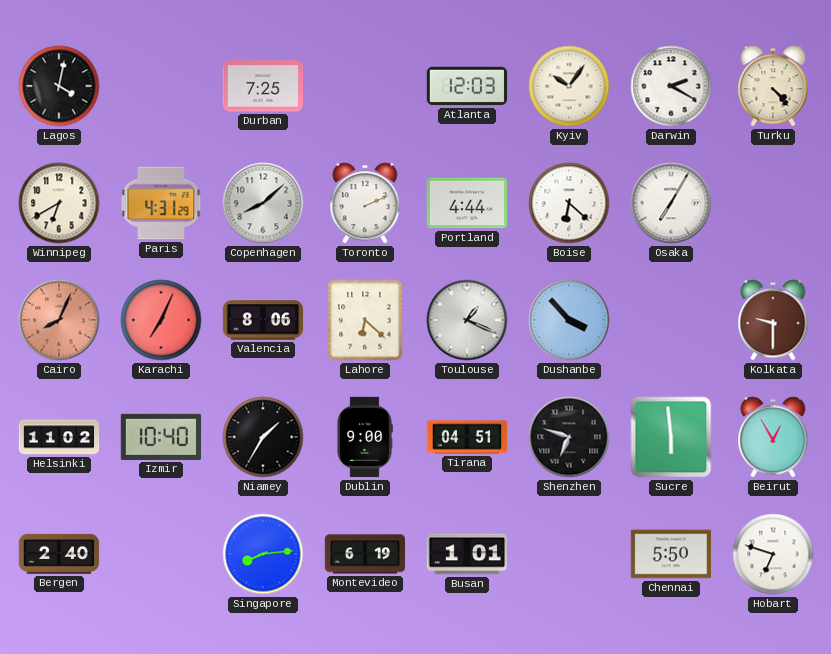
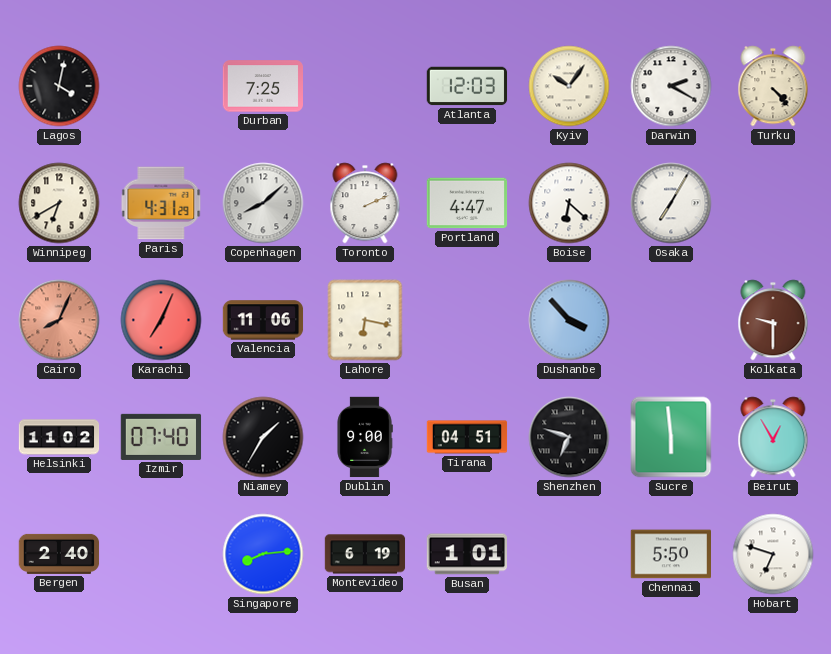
Portland: 4:44 -> 4:47
Valencia: 8:06 -> 11:06
Lahore: 6:22 -> 6:17
Toulouse: 1:19 -> none
Izmir: 10:40 -> 07:40
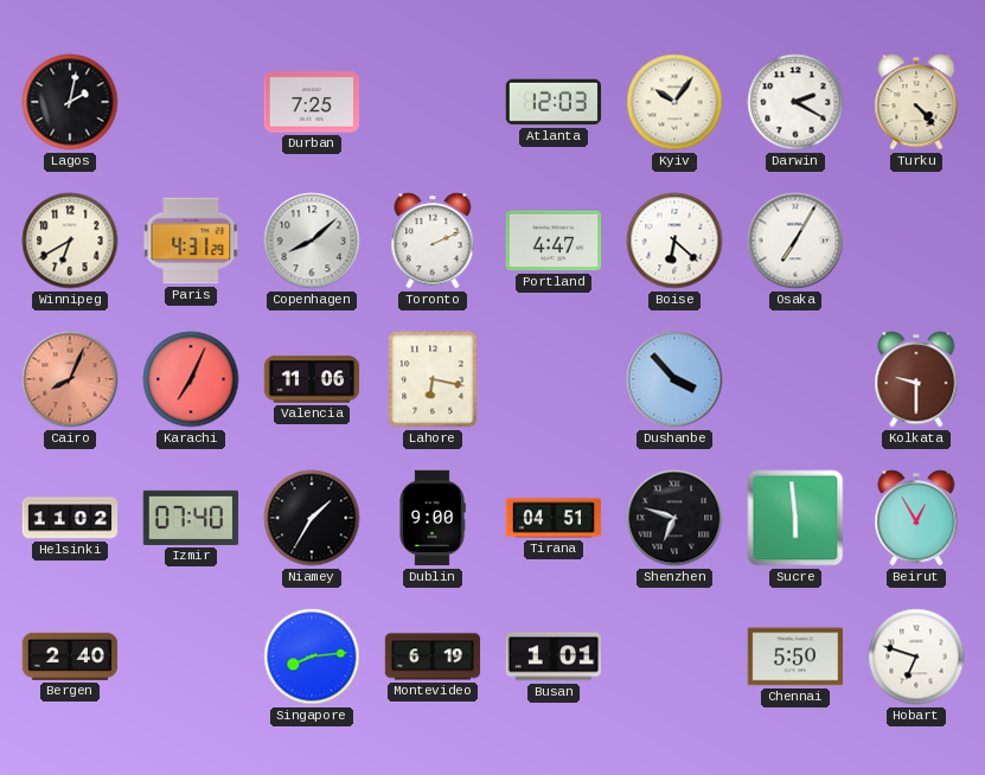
Lagos: 4:02 -> 2:02
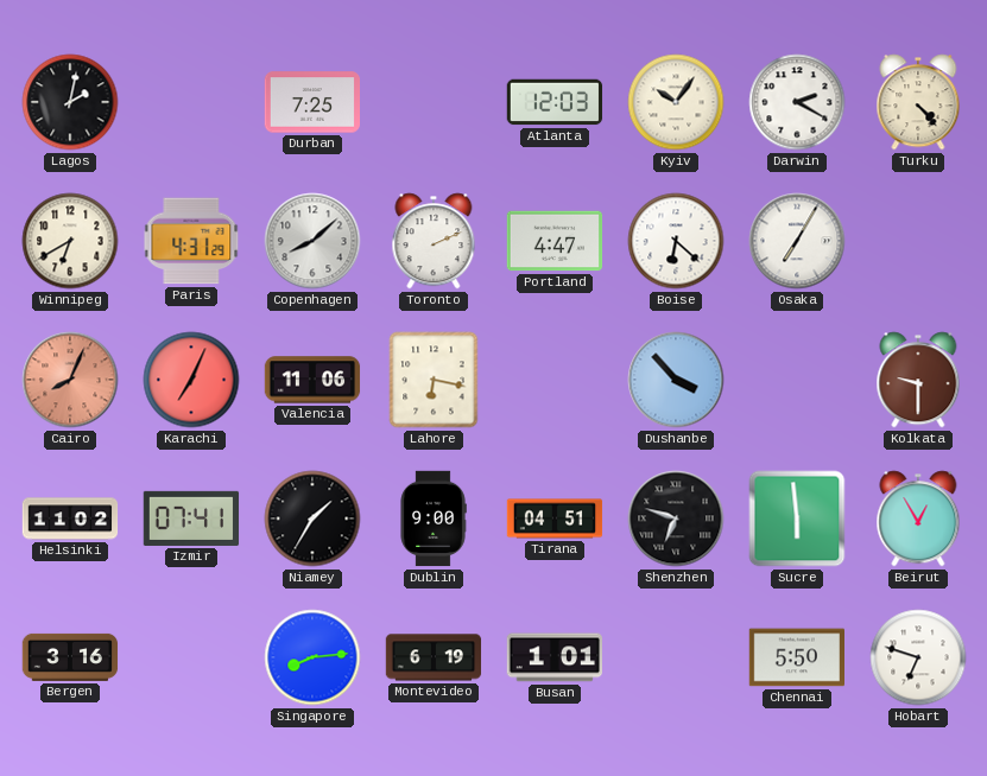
Izmir: 07:40 -> 07:41
Bergen: 2:40 -> 3:16
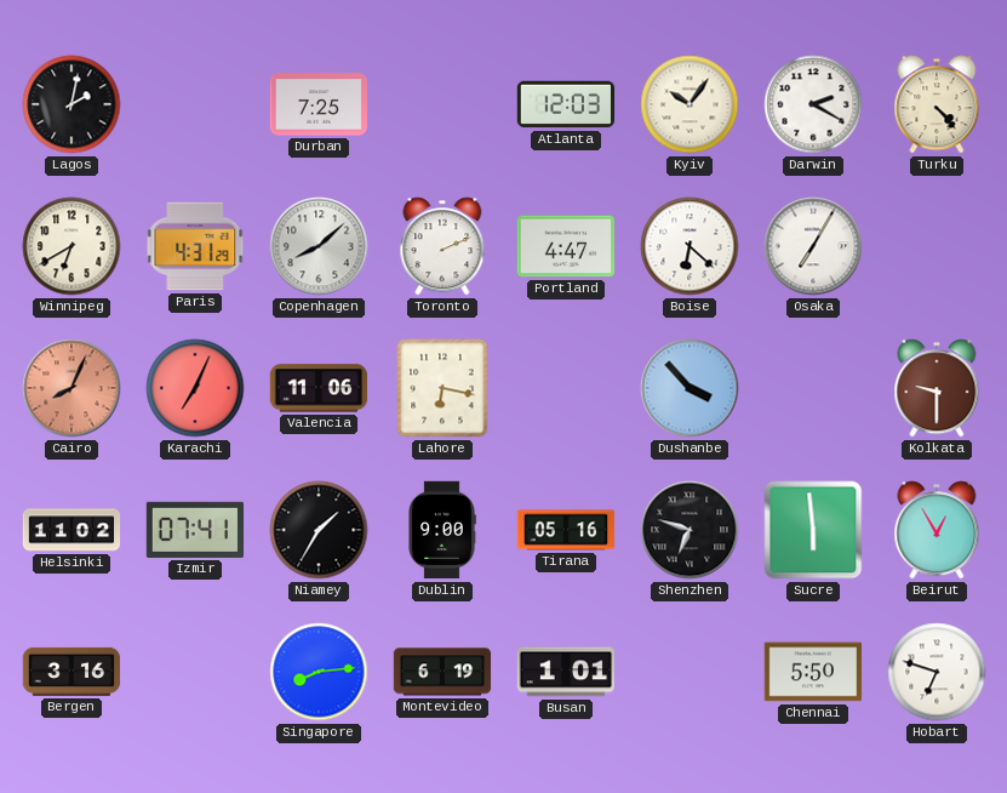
Tirana: 04:51 -> 05:16
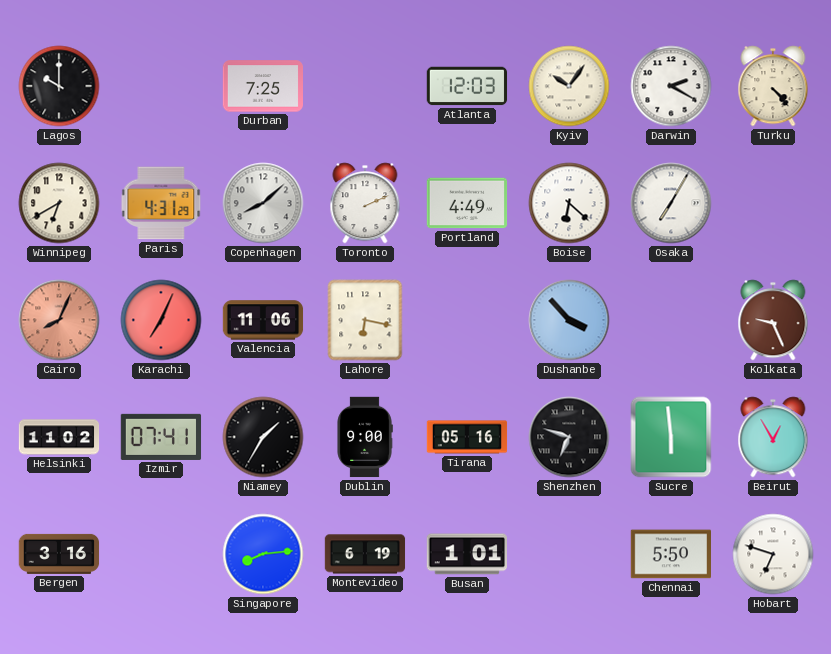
Lagos: 2:02 -> 10:00
Portland: 4:47 -> 4:49
Kolkata: 9:30 -> 9:26
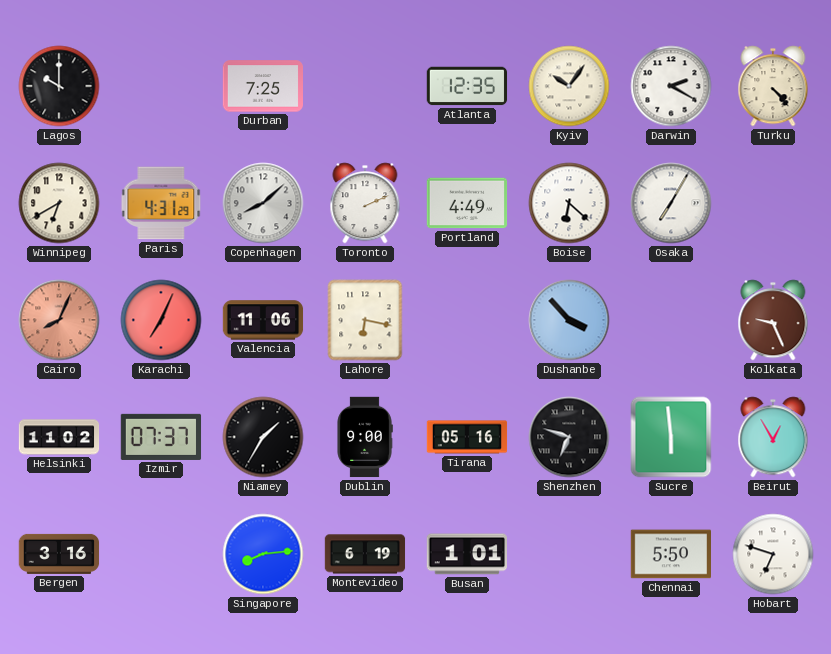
Atlanta: 12:03 -> 12:35
Izmir: 07:41 -> 07:37
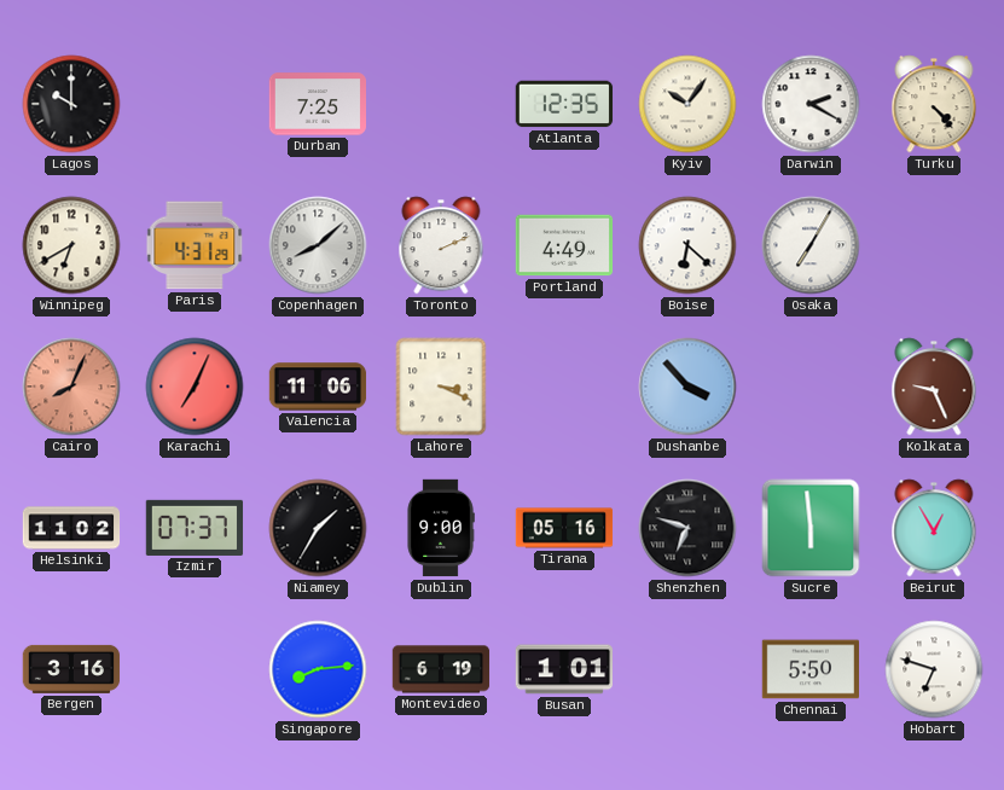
Lahore: 6:17 -> 3:19
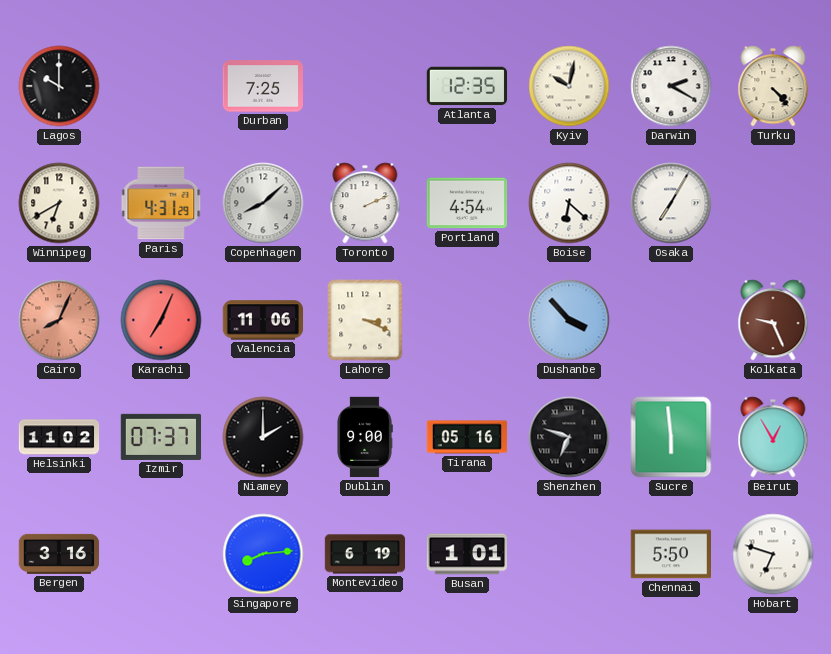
Kyiv: 10:06 -> 10:02
Portland: 4:49 -> 4:54
Niamey: 1:35 -> 2:00
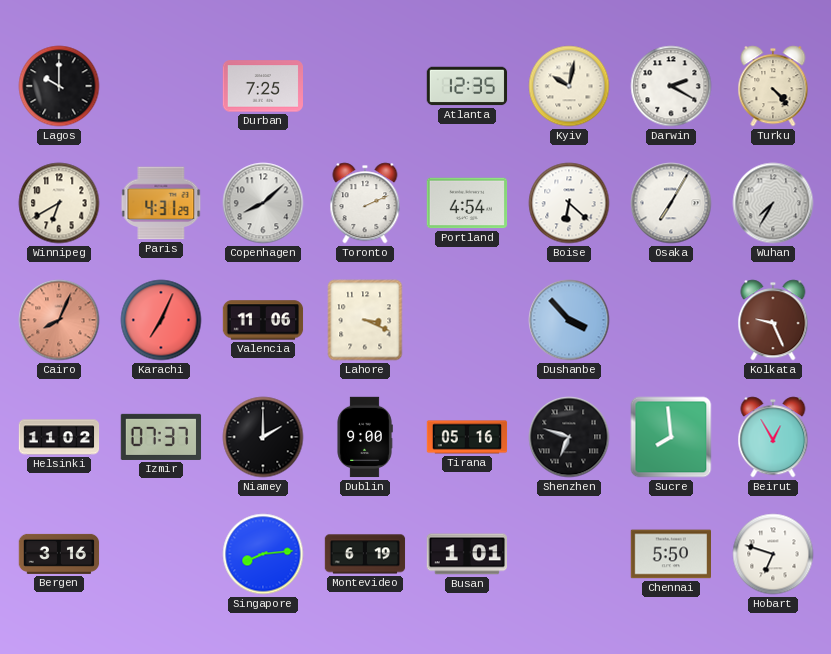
Wuhan: none -> 7:35
Sucre: 5:59 -> 7:59
